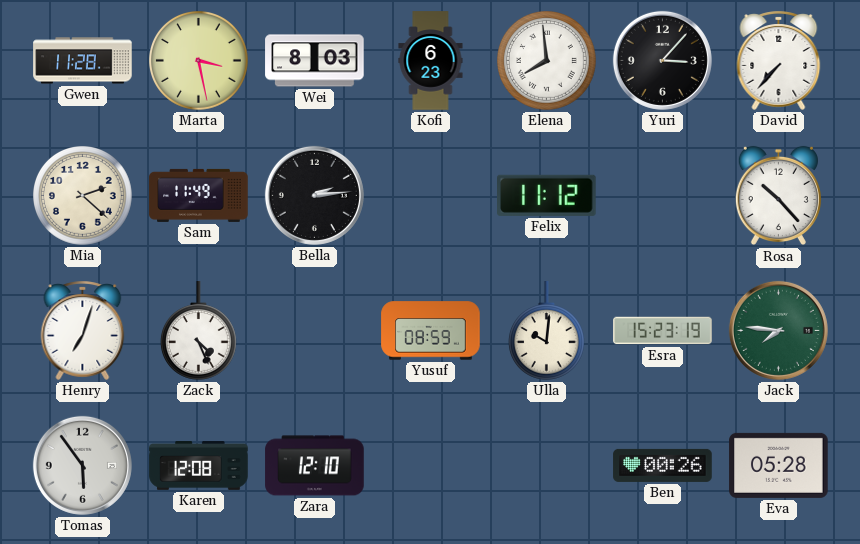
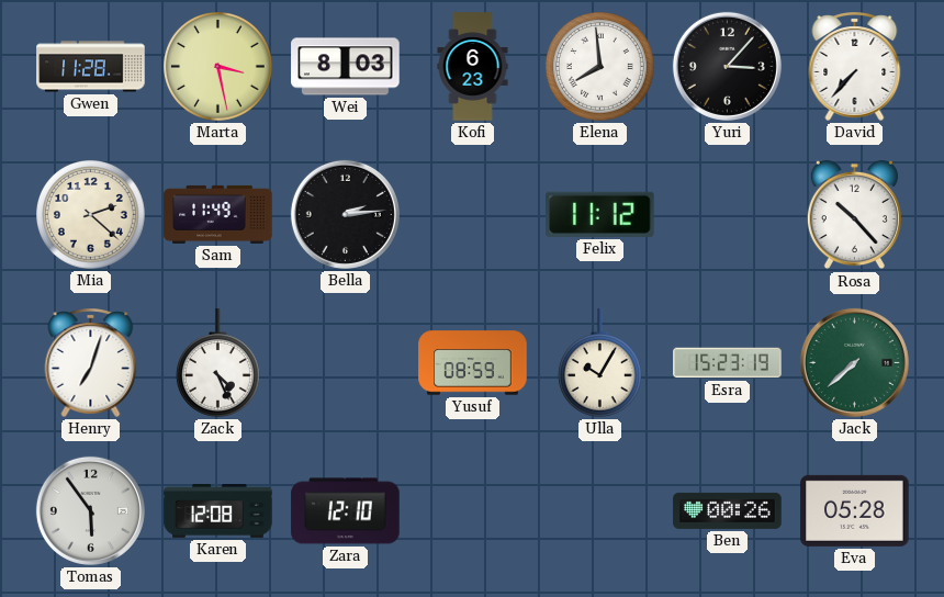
Ulla: 10:01 -> 10:05
Jack: 7:46 -> 7:38
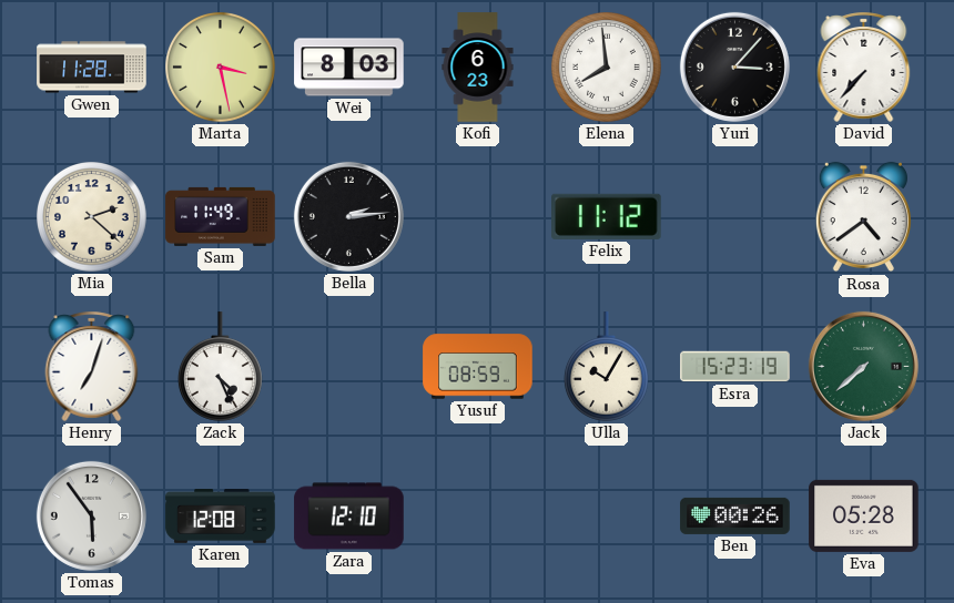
Rosa: 10:23 -> 4:39
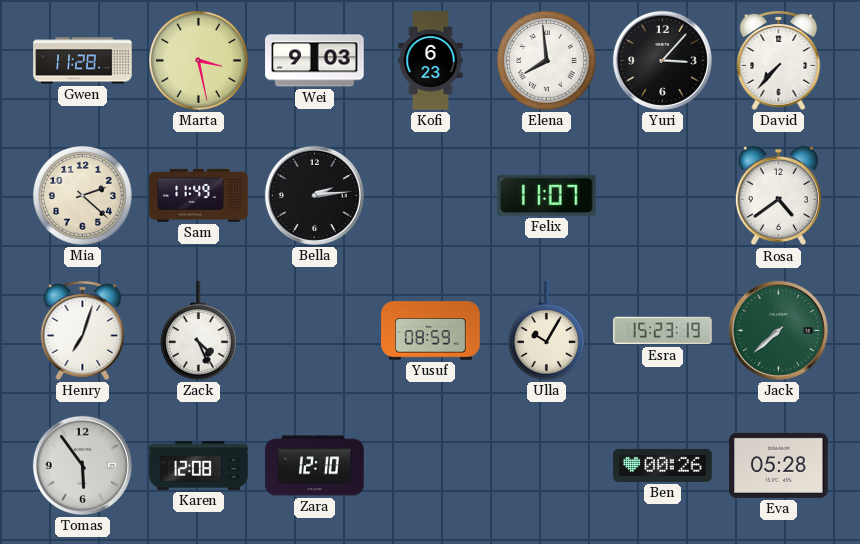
Wei: 8:03 -> 9:03
Felix: 11:12 -> 11:07
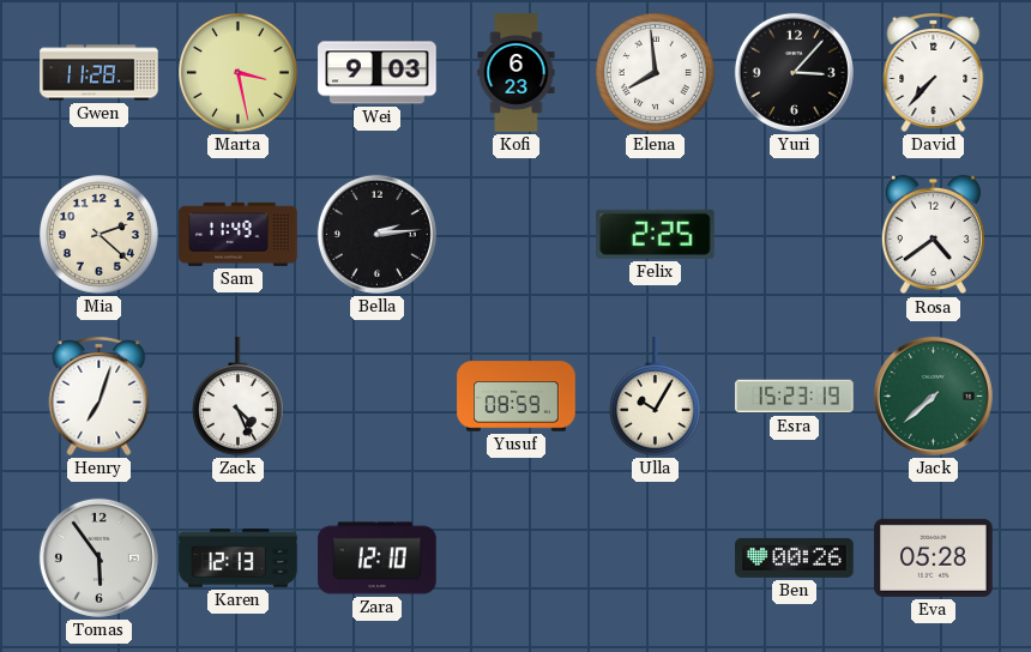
Felix: 11:07 -> 2:25
Karen: 12:08 -> 12:13
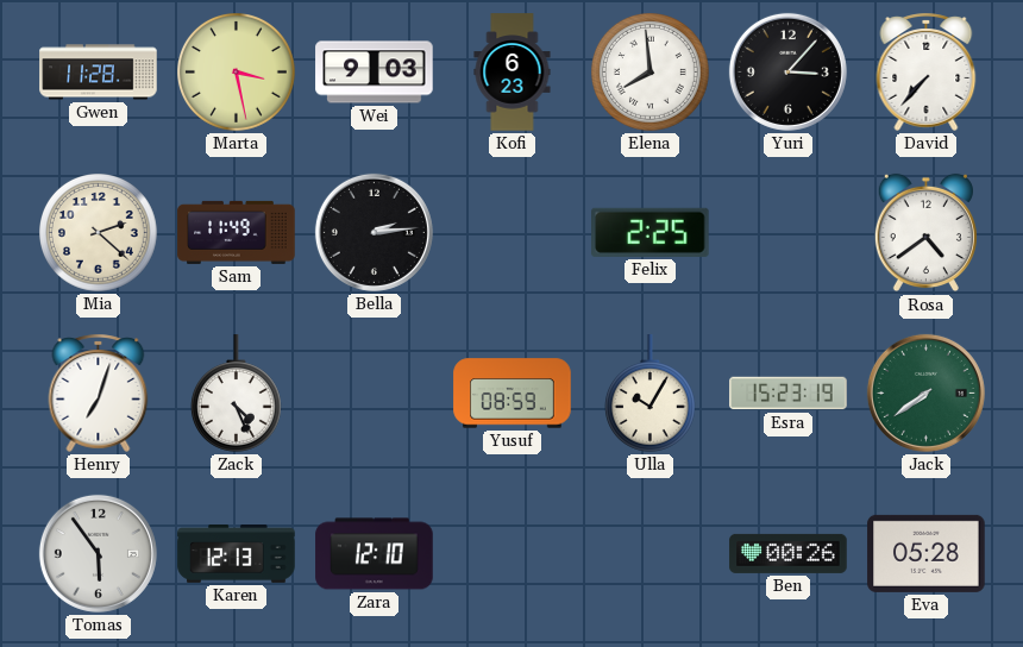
Jack: 7:38 -> 7:39
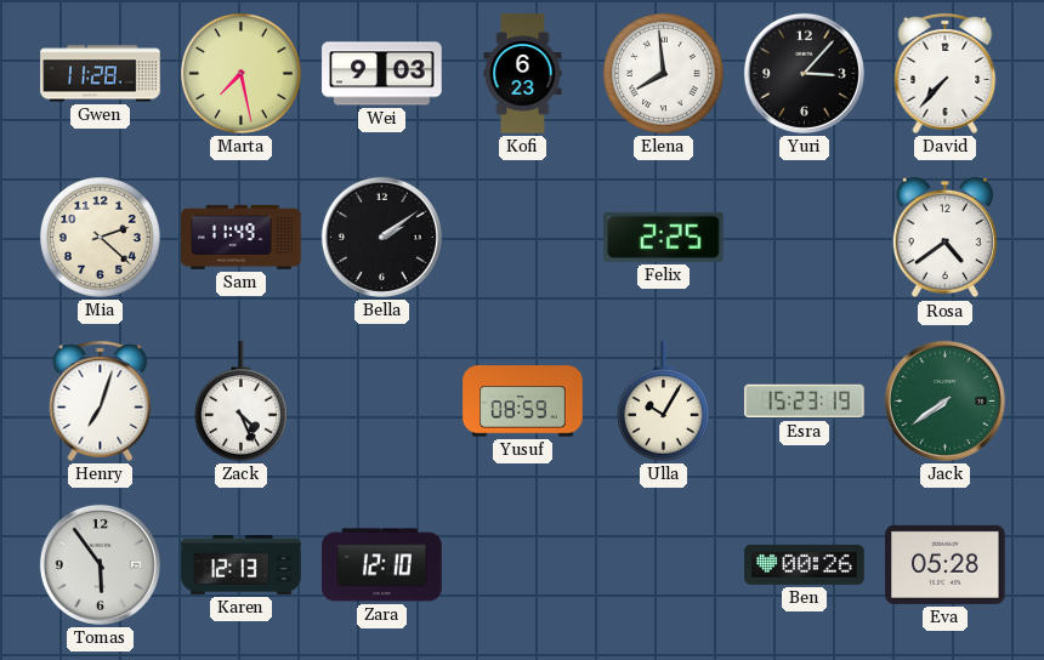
Marta: 3:28 -> 7:28
Bella: 2:14 -> 2:09
